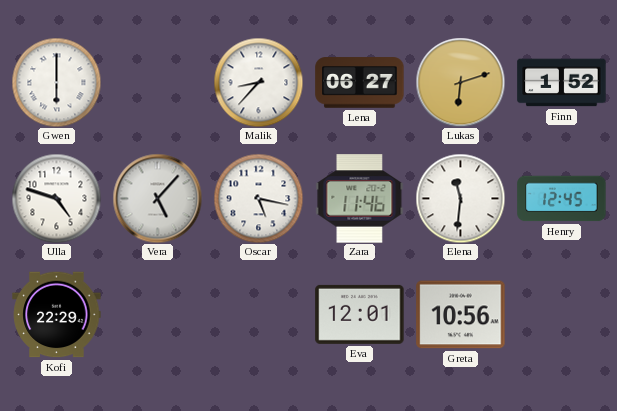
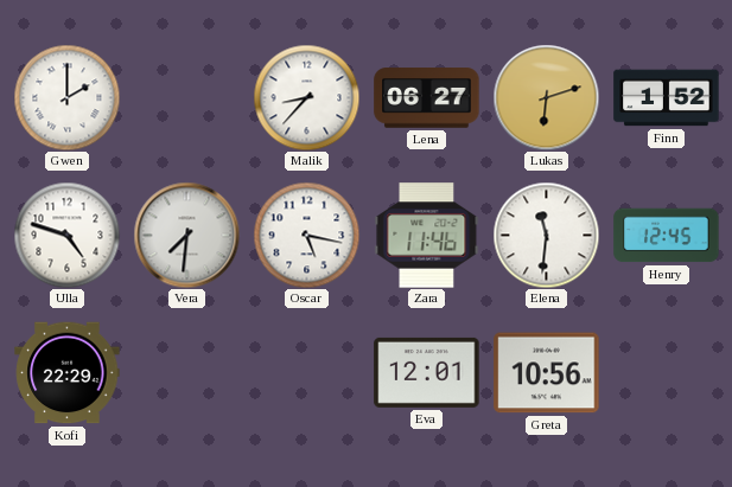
Gwen: 6:00 -> 2:00
Vera: 5:07 -> 7:31
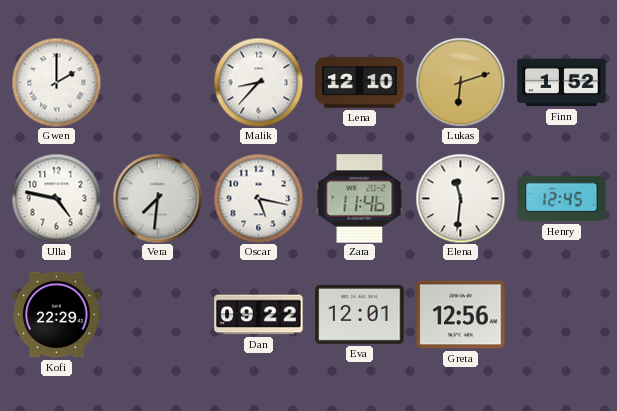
Lena: 06:27 -> 12:10
Ulla: 4:48 -> 4:47
Dan: none -> 09:22
Greta: 10:56 -> 12:56
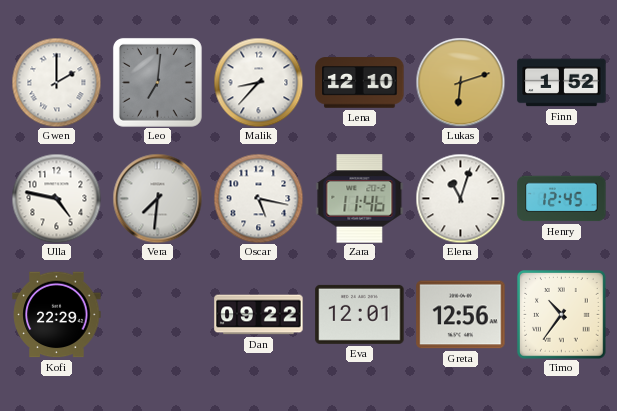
Leo: none -> 7:01
Elena: 11:31 -> 11:03
Timo: none -> 10:36
